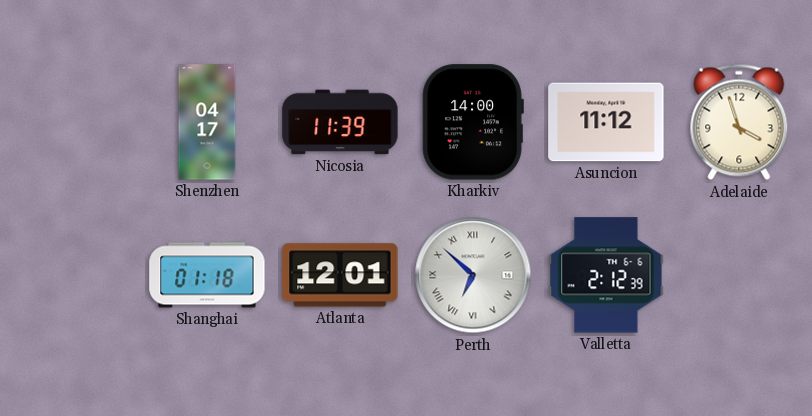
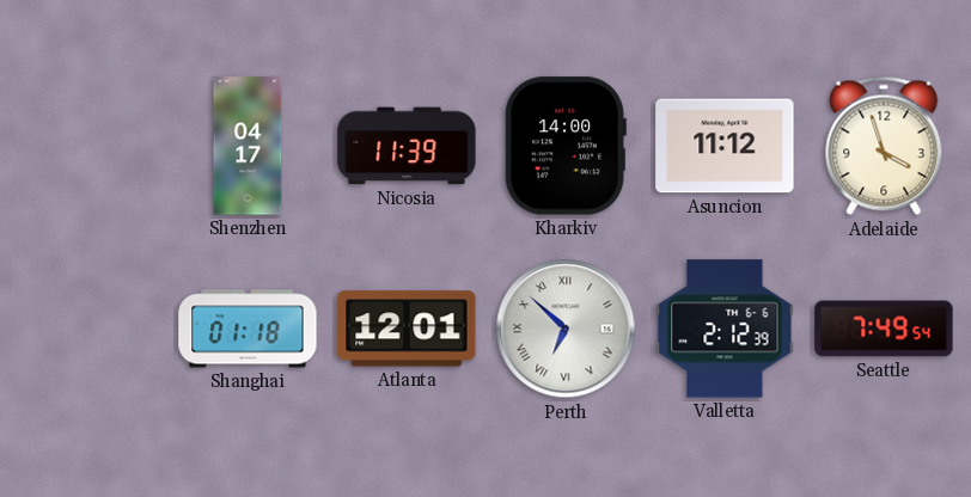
Seattle: none -> 7:49
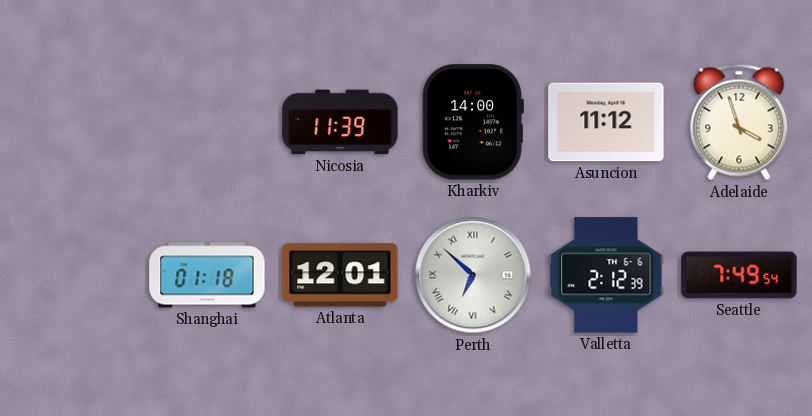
Shenzhen: 04:17 -> none
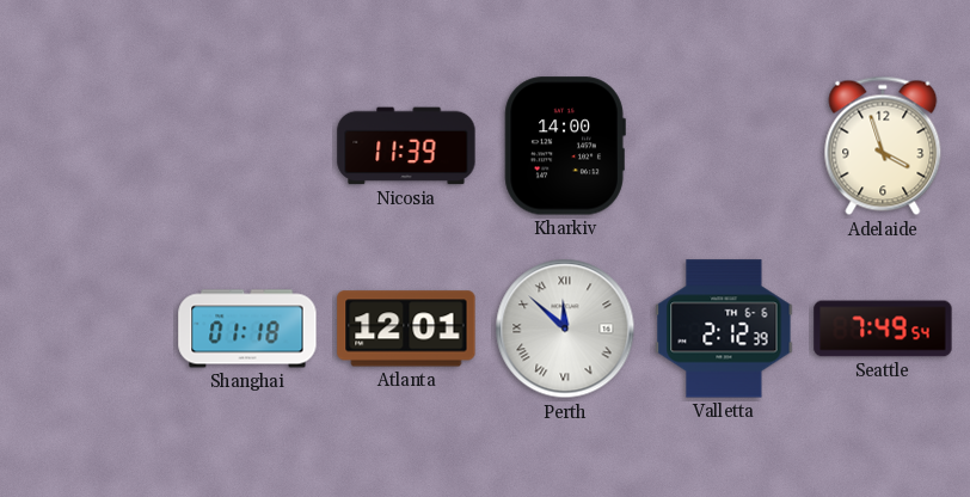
Asuncion: 11:12 -> none
Perth: 6:52 -> 11:52
